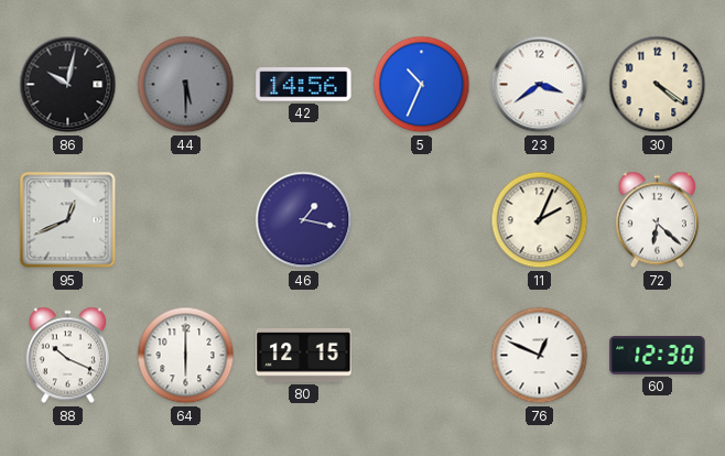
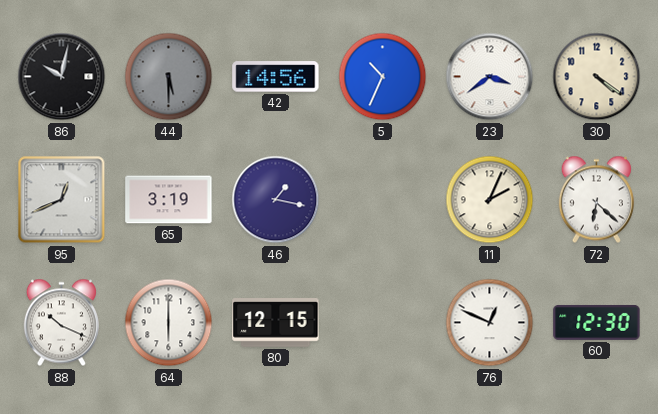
65: none -> 3:19
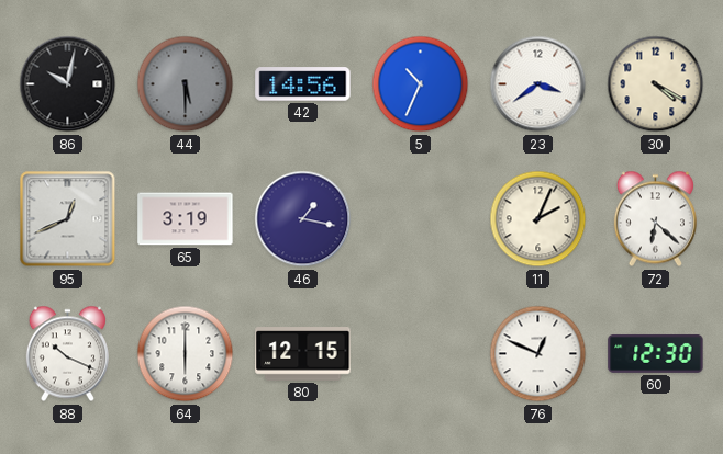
30: 4:21 -> 4:20
